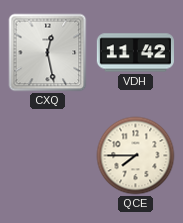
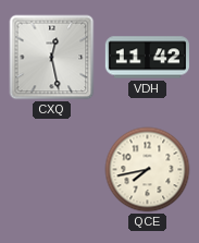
QCE: 7:45 -> 7:43
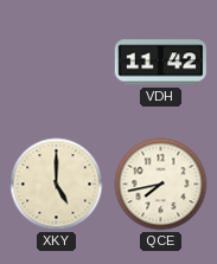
CXQ: 12:28 -> none
XKY: none -> 5:00
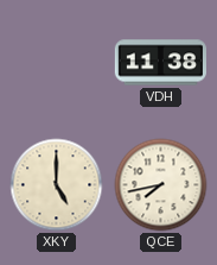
VDH: 11:42 -> 11:38
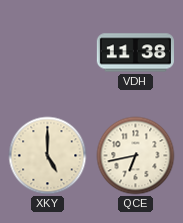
QCE: 7:43 -> 6:43
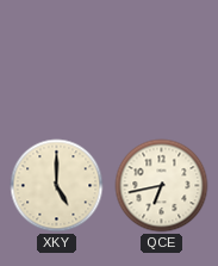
VDH: 11:38 -> none
